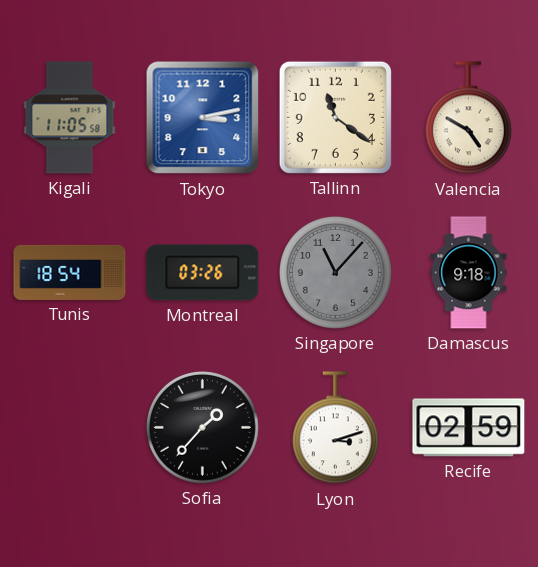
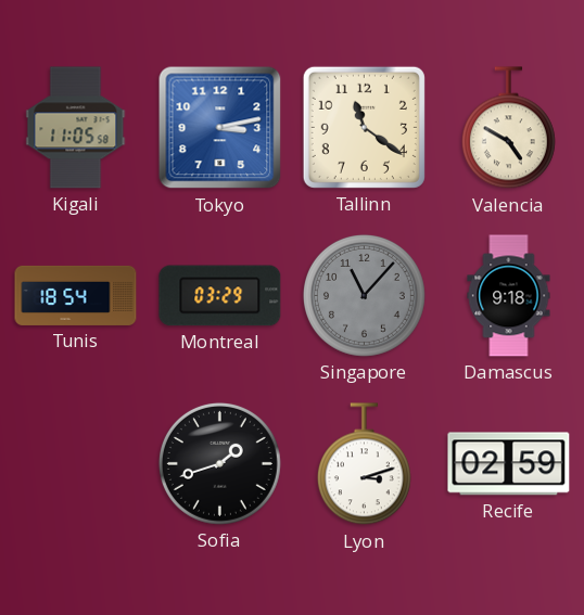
Montreal: 03:26 -> 03:29
Sofia: 1:37 -> 1:42
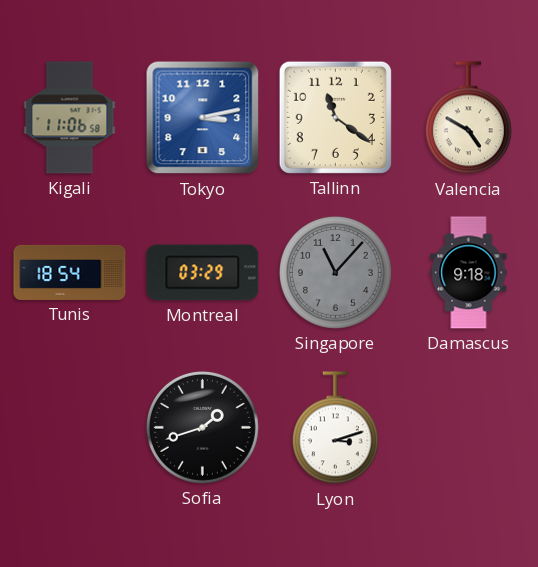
Kigali: 11:05 -> 11:06
Recife: 02:59 -> none
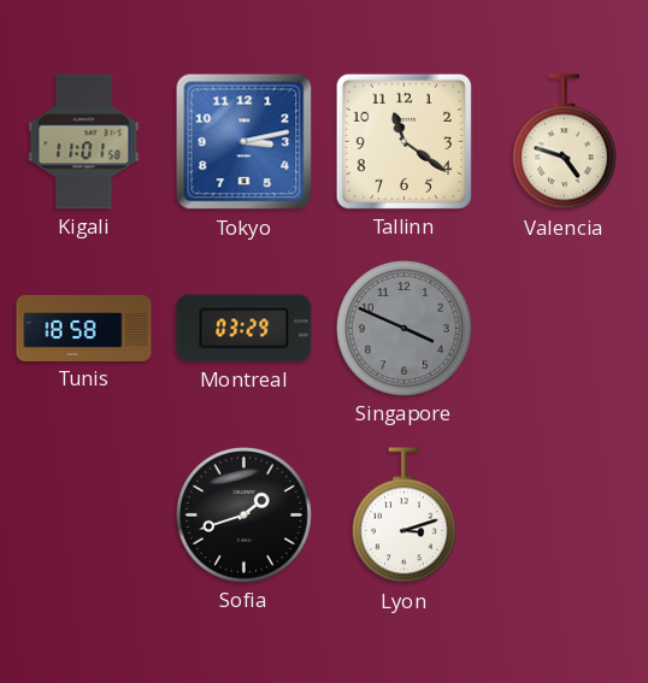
Kigali: 11:06 -> 11:01
Valencia: 4:50 -> 4:48
Tunis: 18:54 -> 18:58
Singapore: 11:07 -> 3:49
Damascus: 9:18 -> none
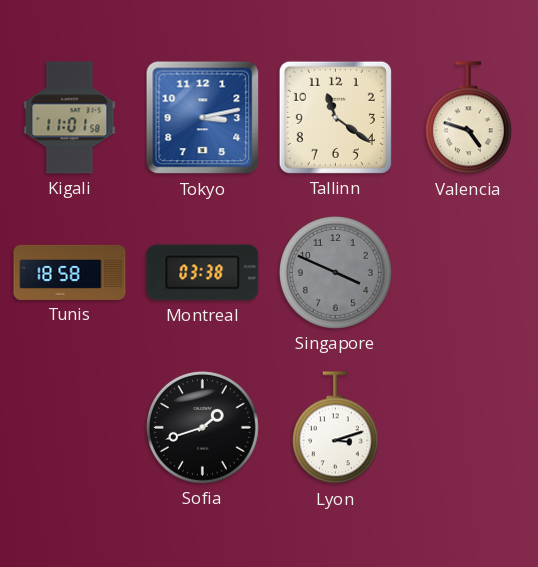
Montreal: 03:29 -> 03:38
